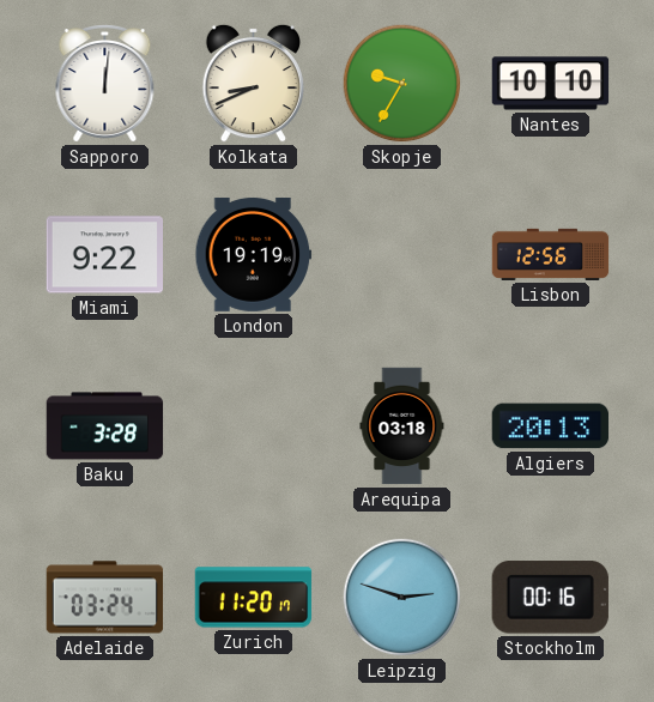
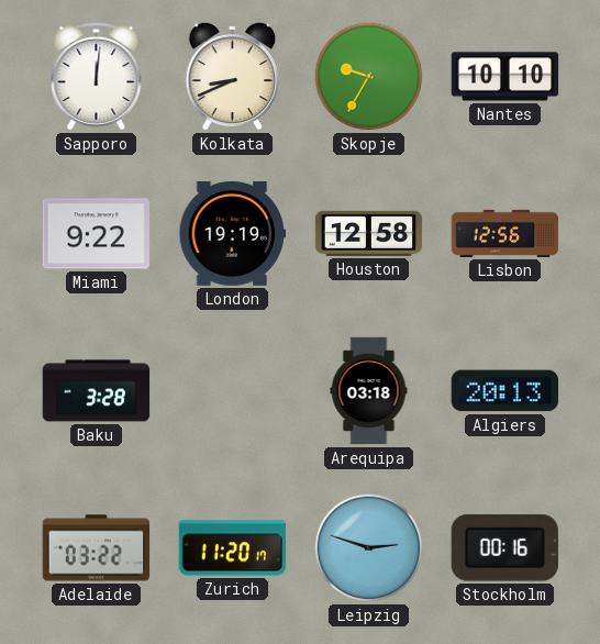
Houston: none -> 12:58
Adelaide: 03:24 -> 03:22
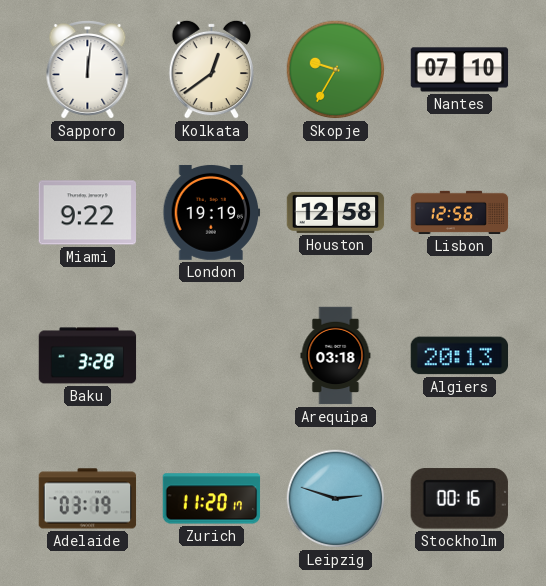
Kolkata: 8:41 -> 12:39
Nantes: 10:10 -> 07:10
Adelaide: 03:22 -> 03:19
